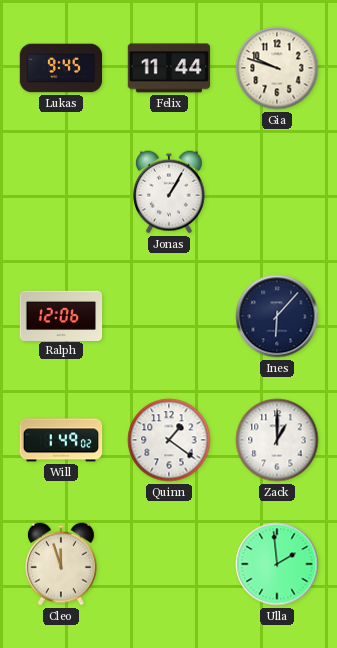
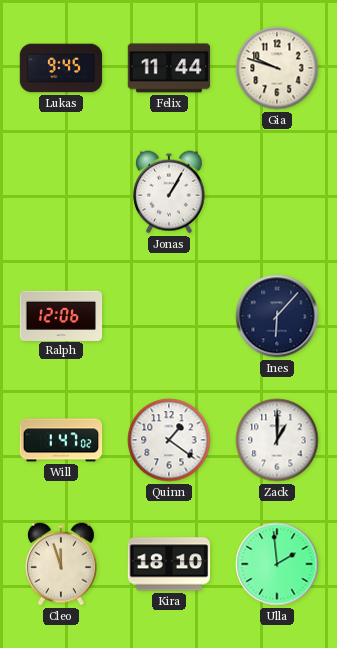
Will: 1:49 -> 1:47
Kira: none -> 18:10
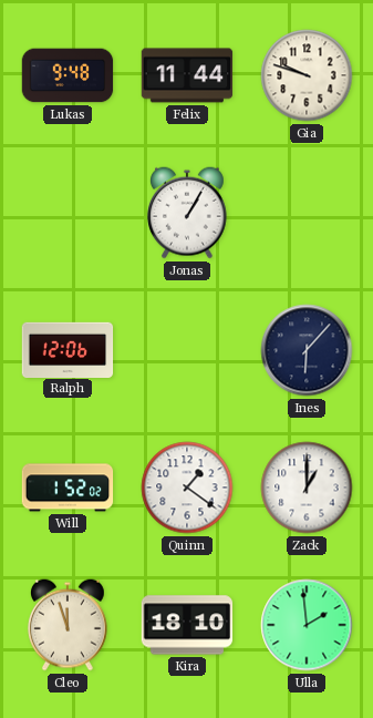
Lukas: 9:45 -> 9:48
Will: 1:47 -> 1:52
